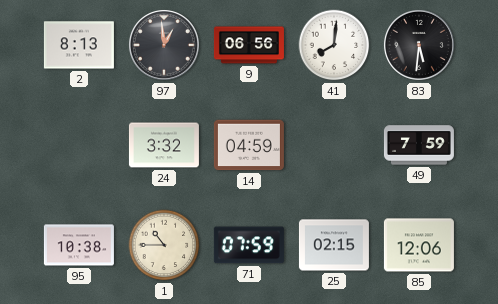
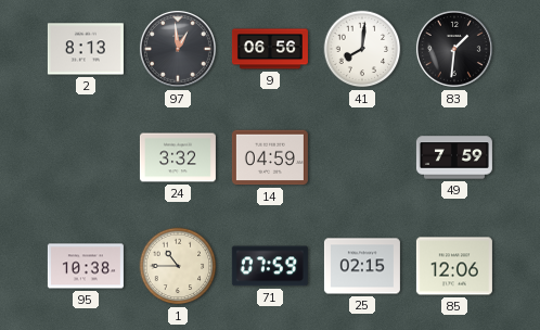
83: 5:31 -> 1:31
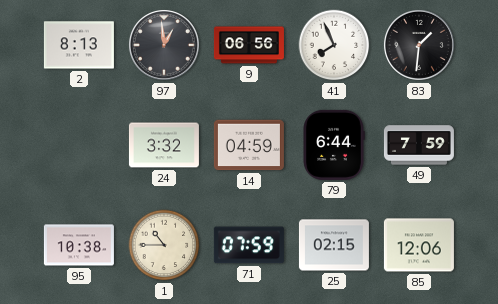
41: 8:01 -> 7:56
79: none -> 6:44
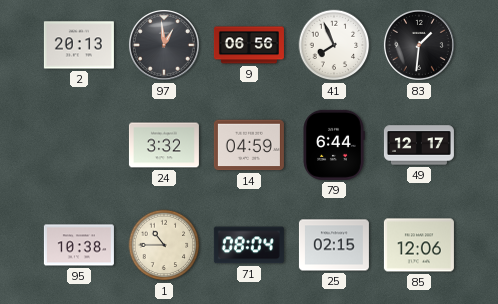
2: 8:13 -> 20:13
49: 7:59 -> 12:17
71: 07:59 -> 08:04
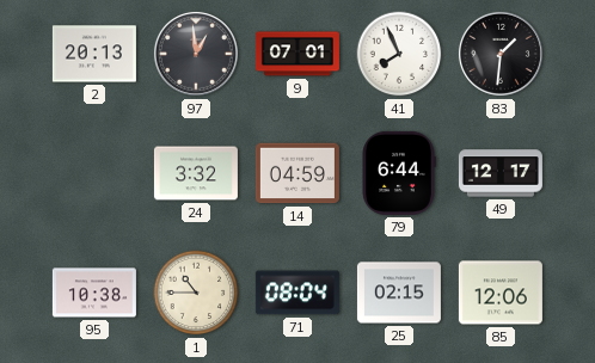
9: 06:56 -> 07:01
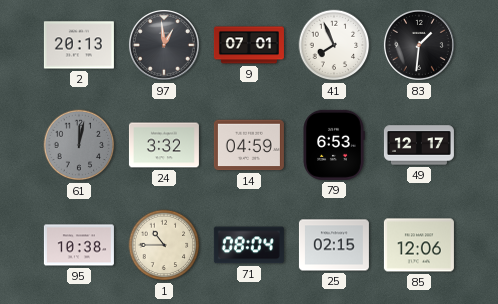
61: none -> 12:02
79: 6:44 -> 6:53
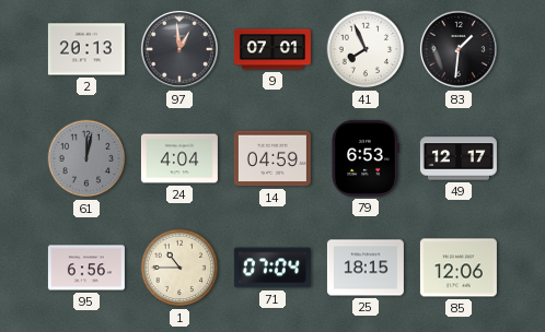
24: 3:32 -> 4:04
95: 10:38 -> 6:56
71: 08:04 -> 07:04
25: 02:15 -> 18:15
